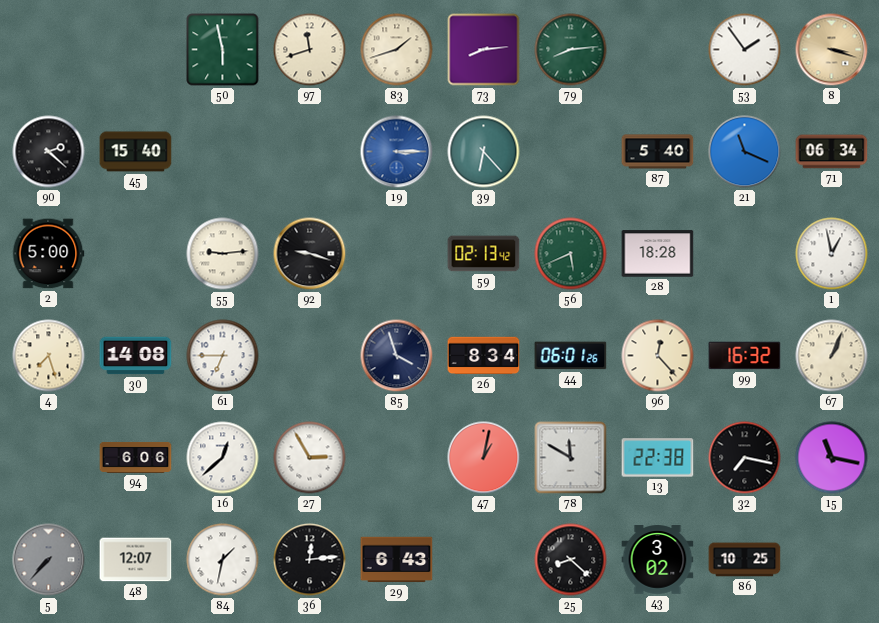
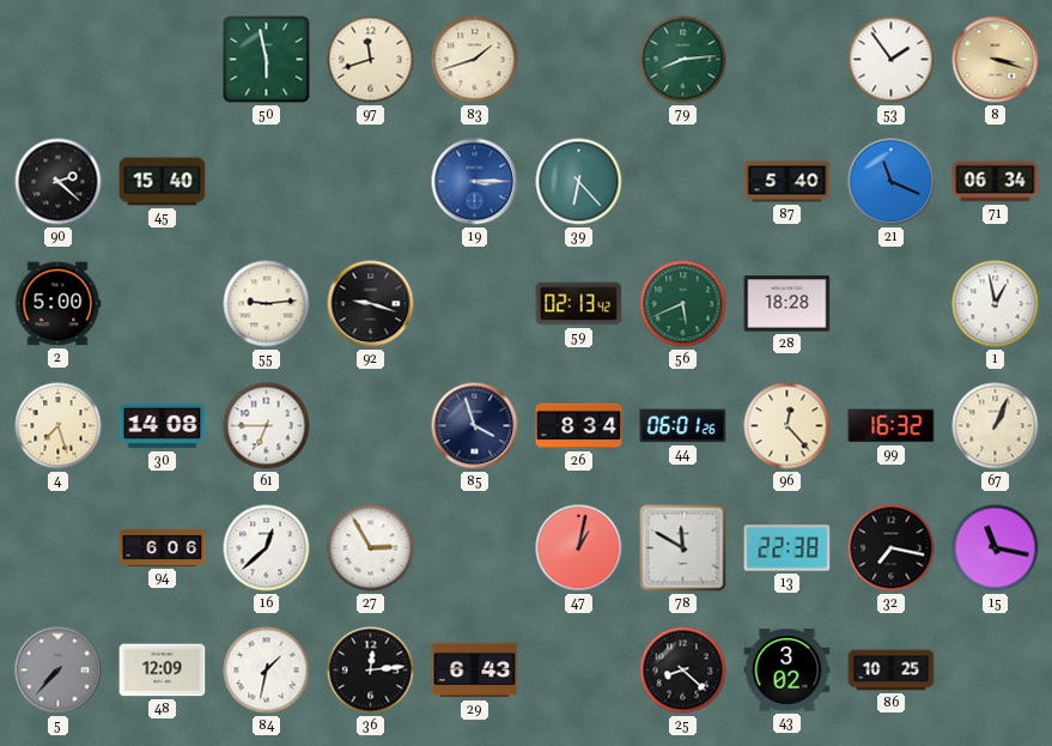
73: 8:14 -> none
48: 12:07 -> 12:09
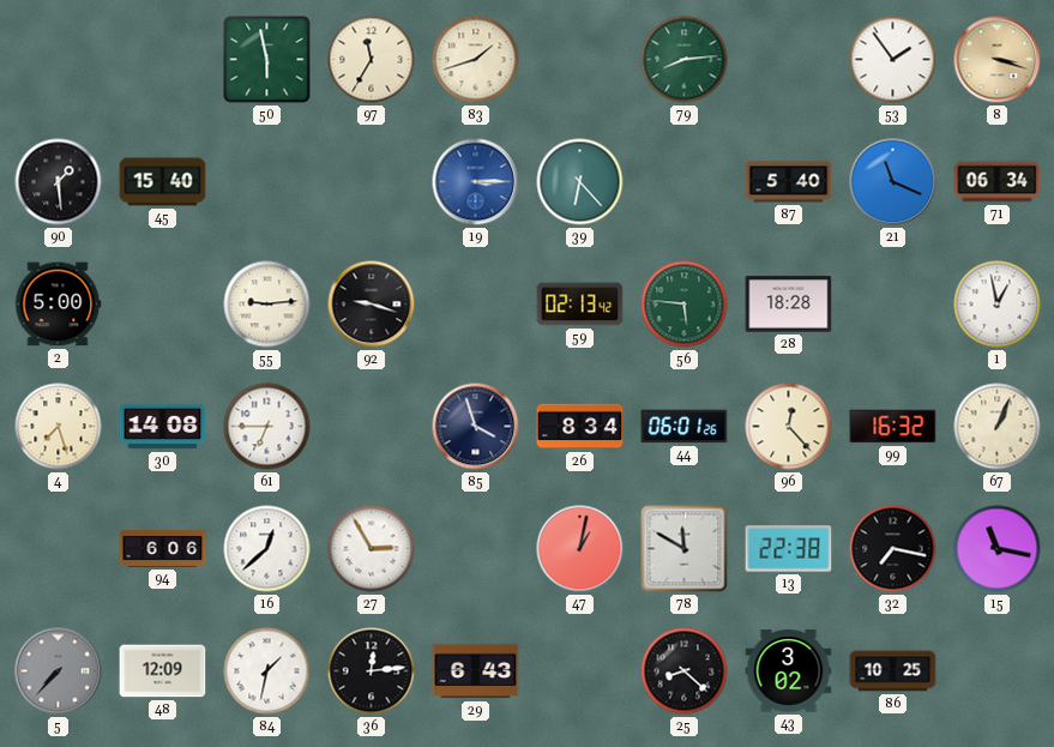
97: 11:42 -> 11:35
90: 2:22 -> 1:29
56: 5:41 -> 5:46
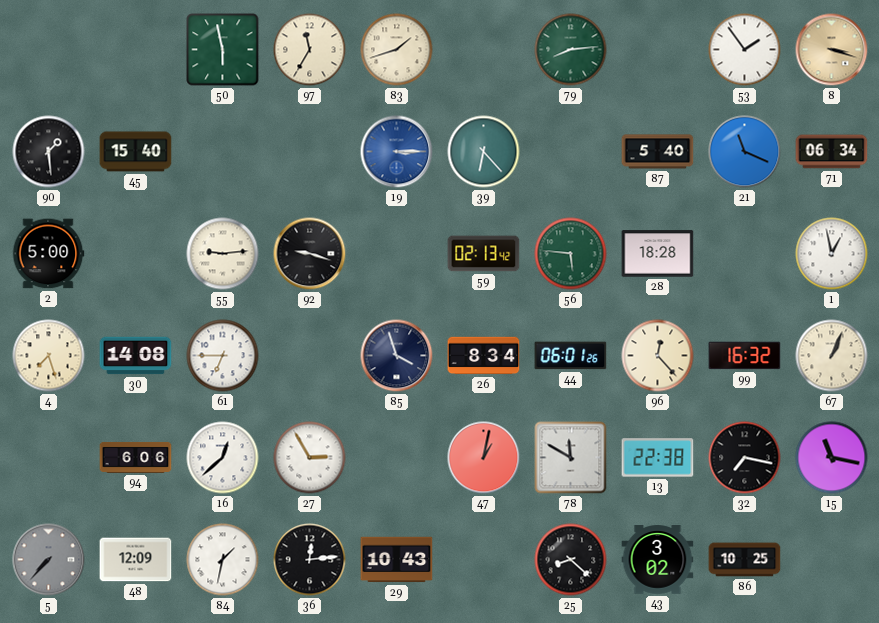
29: 6:43 -> 10:43
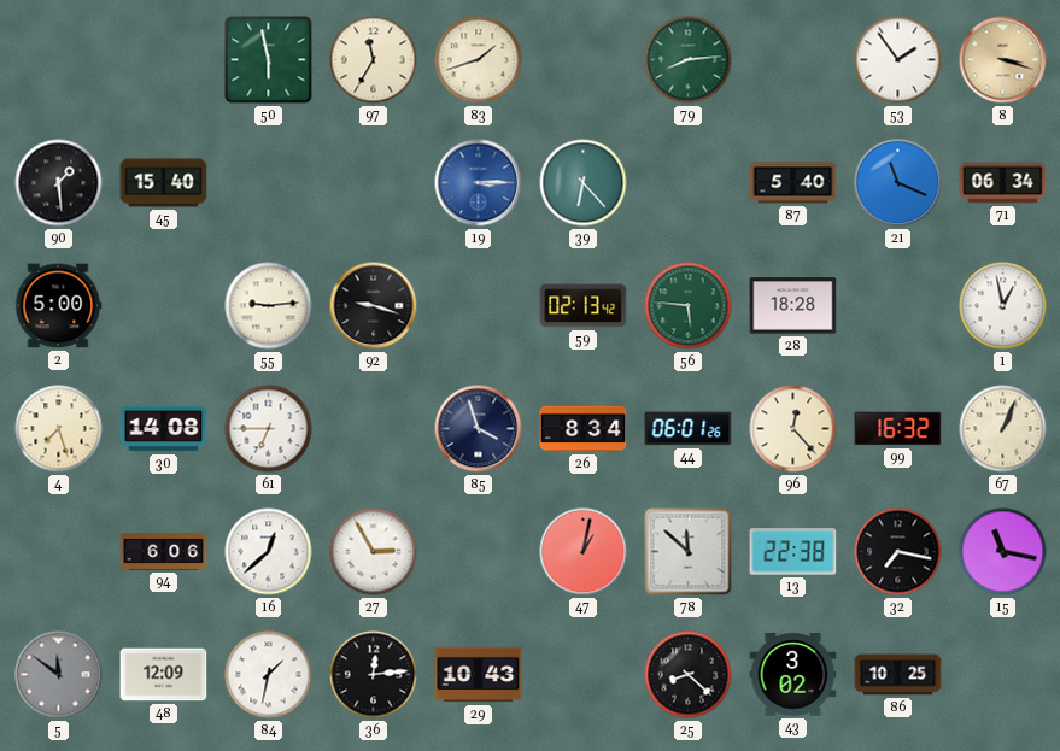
78: 11:50 -> 11:52
5: 7:37 -> 11:51
